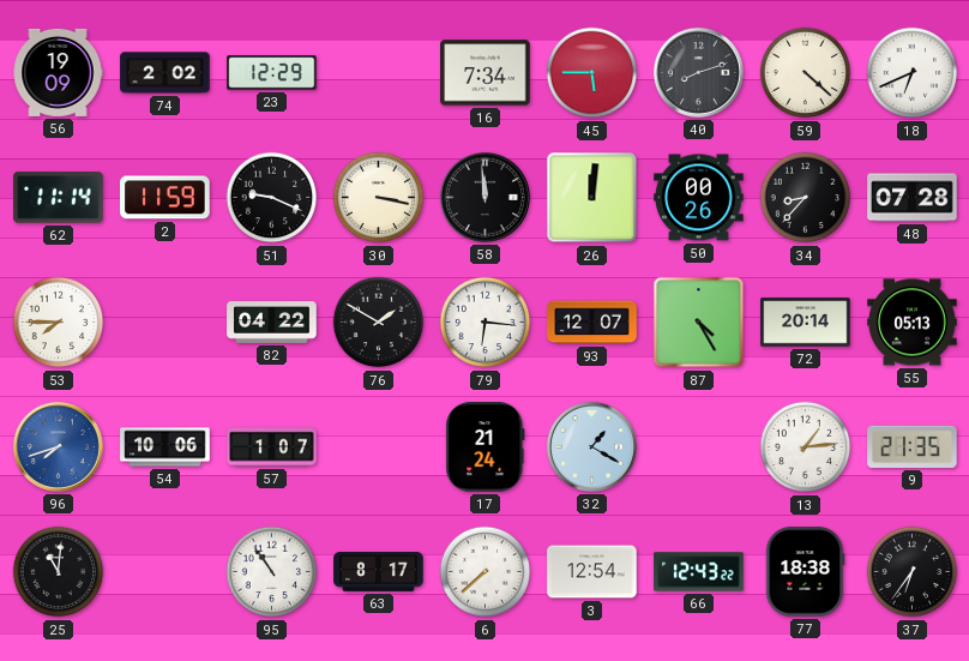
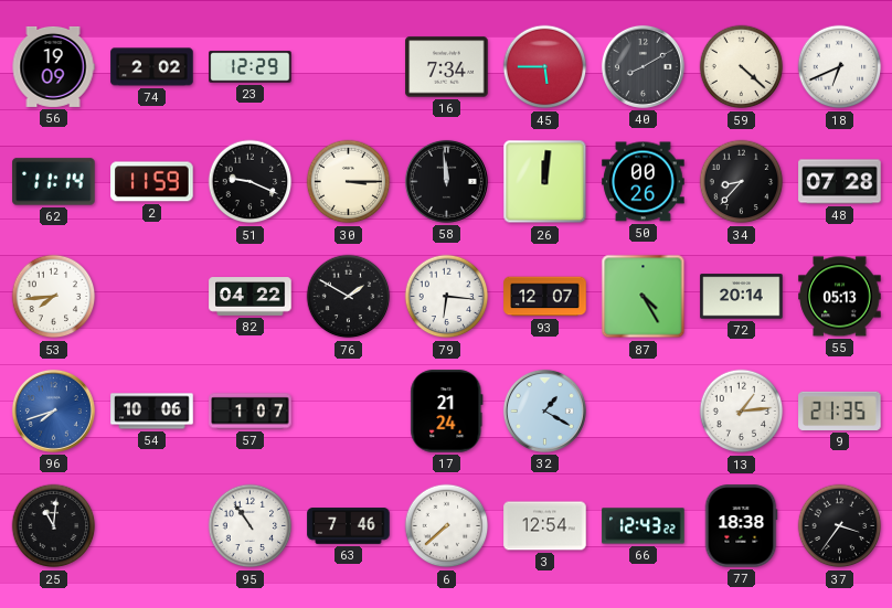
40: 8:12 -> 8:10
30: 3:17 -> 3:15
53: 7:45 -> 7:44
63: 8:17 -> 7:46
37: 6:36 -> 3:36
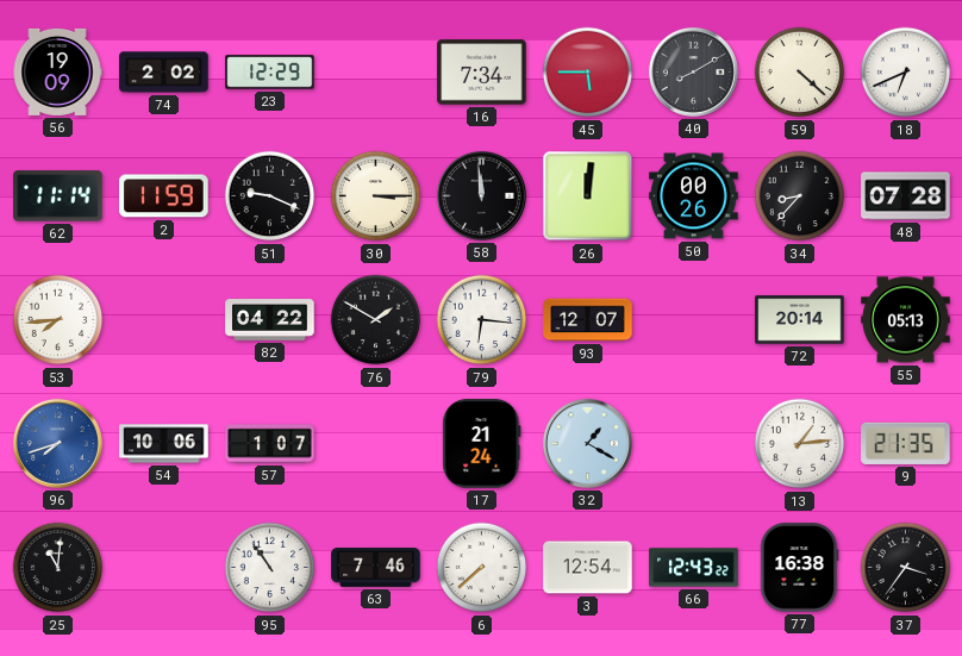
87: 4:25 -> none
77: 18:38 -> 16:38
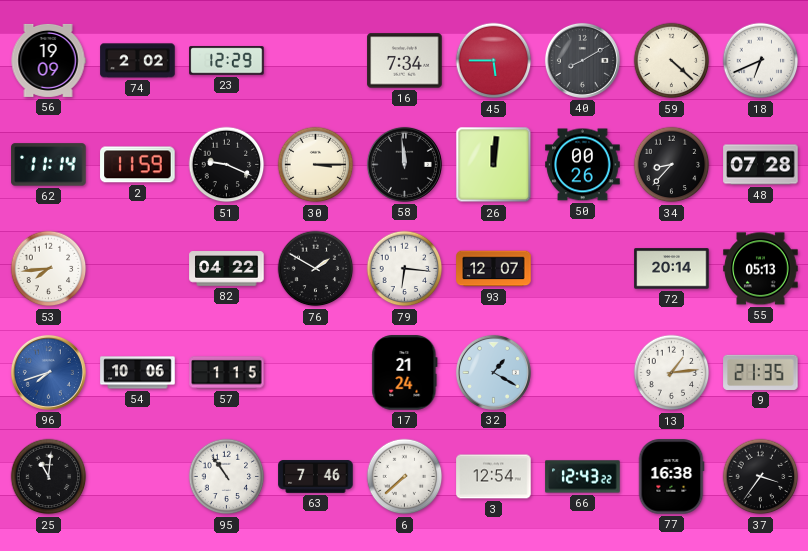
57: 1:07 -> 1:15
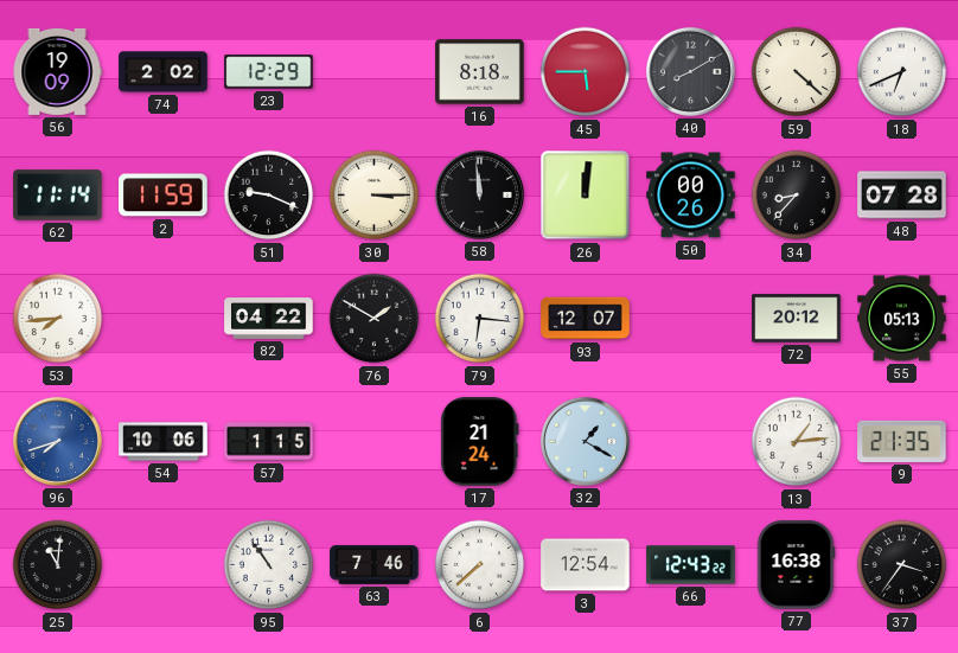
16: 7:34 -> 8:18
72: 20:14 -> 20:12
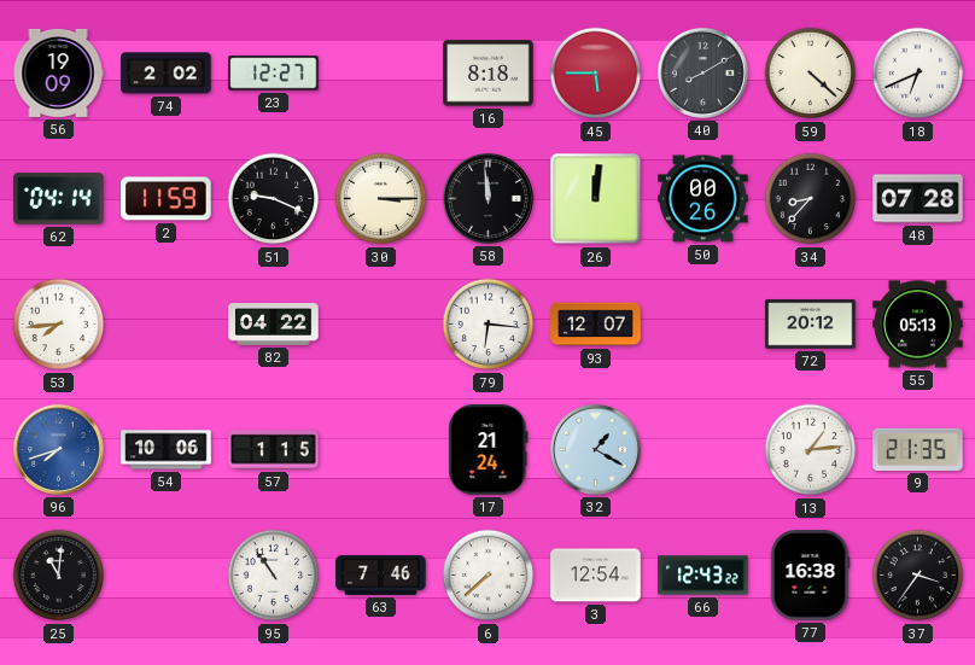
23: 12:29 -> 12:27
62: 11:14 -> 04:14
76: 1:50 -> none
